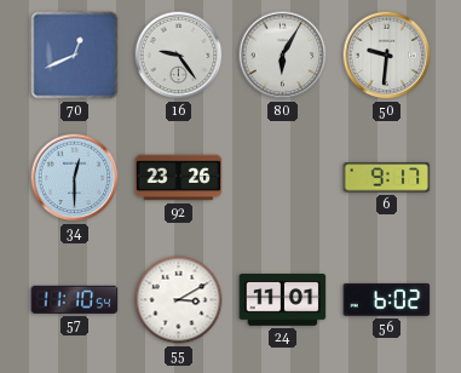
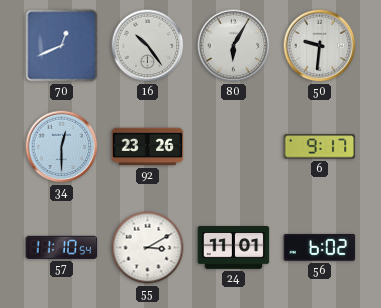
16: 9:24 -> 10:24
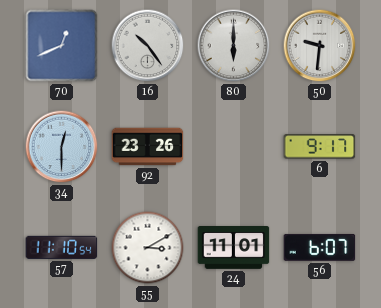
80: 6:05 -> 6:00
56: 6:02 -> 6:07
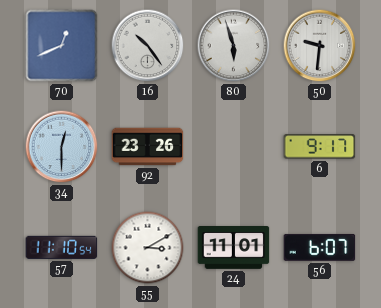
80: 6:00 -> 5:57
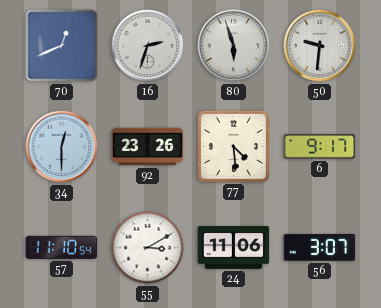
16: 10:24 -> 2:33
77: none -> 4:29
24: 11:01 -> 11:06
56: 6:07 -> 3:07
